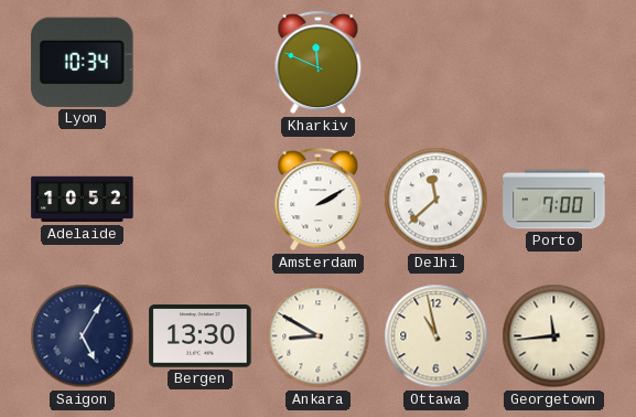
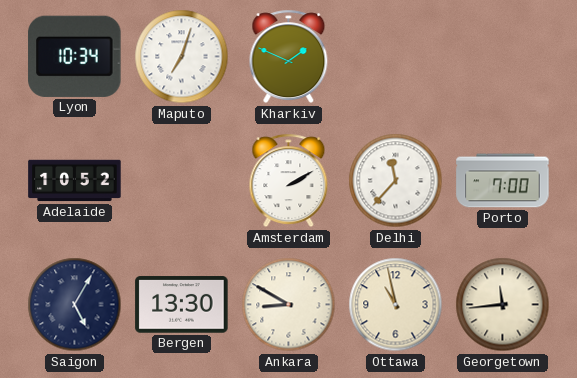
Maputo: none -> 7:03
Kharkiv: 11:49 -> 1:49
Delhi: 11:38 -> 11:37
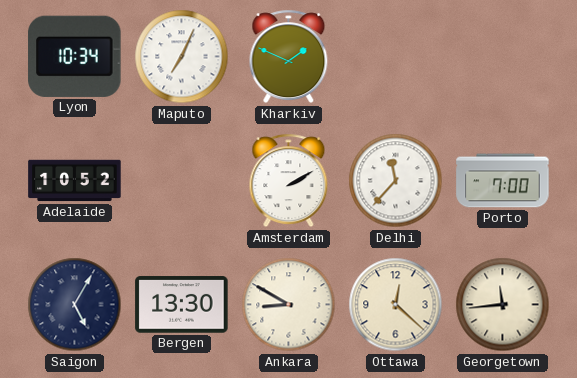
Maputo: 7:03 -> 7:04
Ottawa: 10:58 -> 12:22
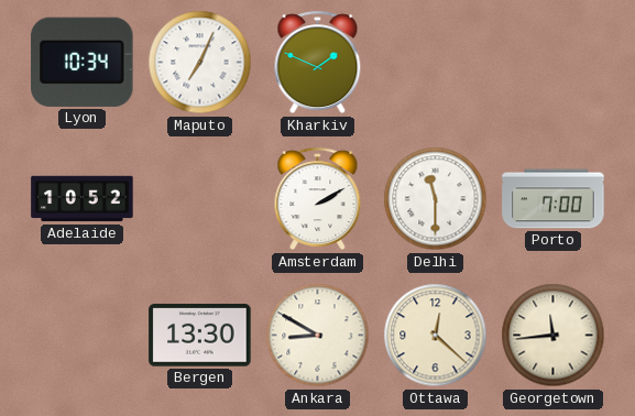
Delhi: 11:37 -> 11:30
Saigon: 5:05 -> none
